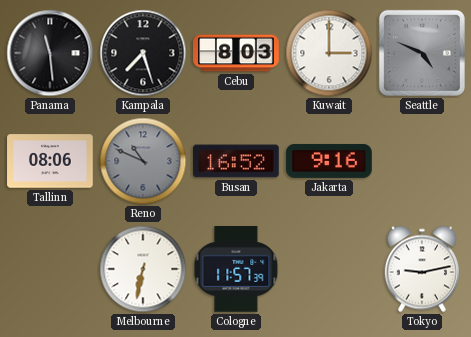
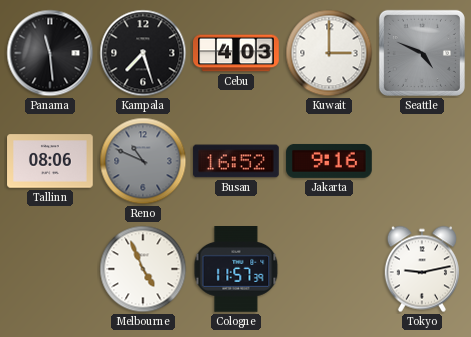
Cebu: 8:03 -> 4:03
Melbourne: 6:32 -> 4:56
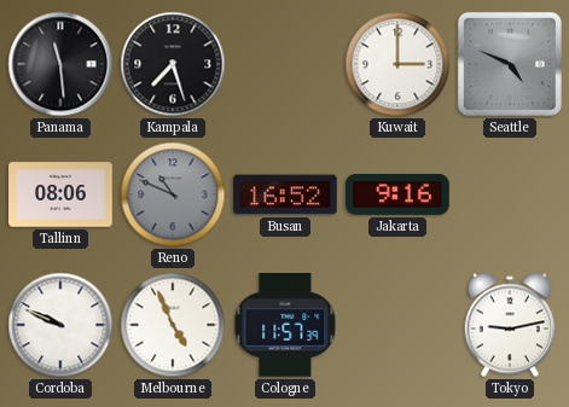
Cebu: 4:03 -> none
Cordoba: none -> 9:49
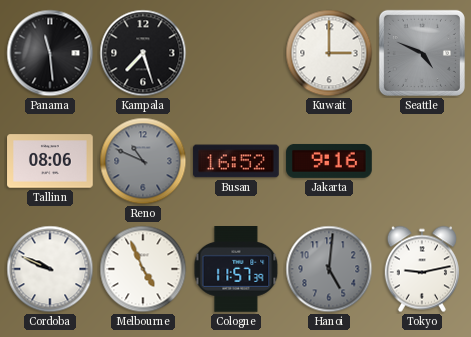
Hanoi: none -> 5:01
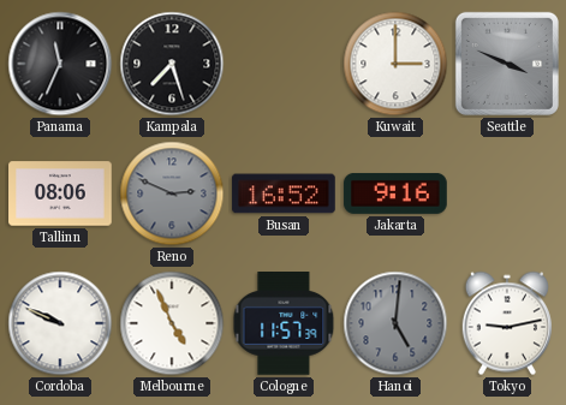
Panama: 11:29 -> 11:34
Seattle: 4:49 -> 3:49
Reno: 10:49 -> 2:49
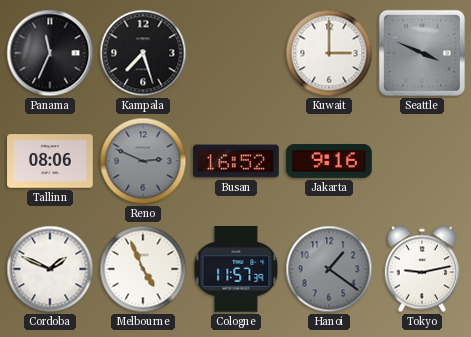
Cordoba: 9:49 -> 1:49
Hanoi: 5:01 -> 1:21
